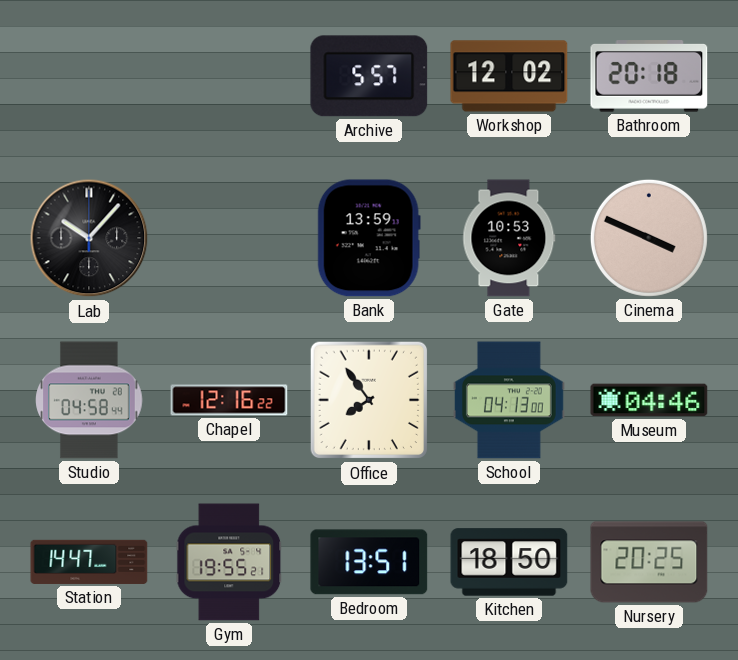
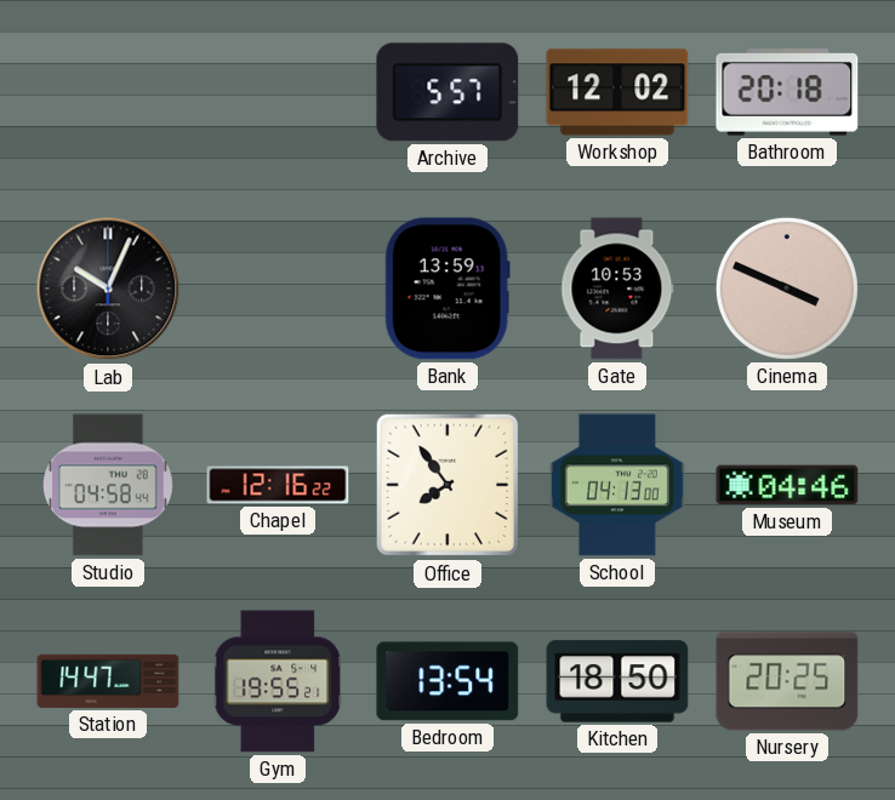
Lab: 10:07 -> 10:04
Bedroom: 13:51 -> 13:54
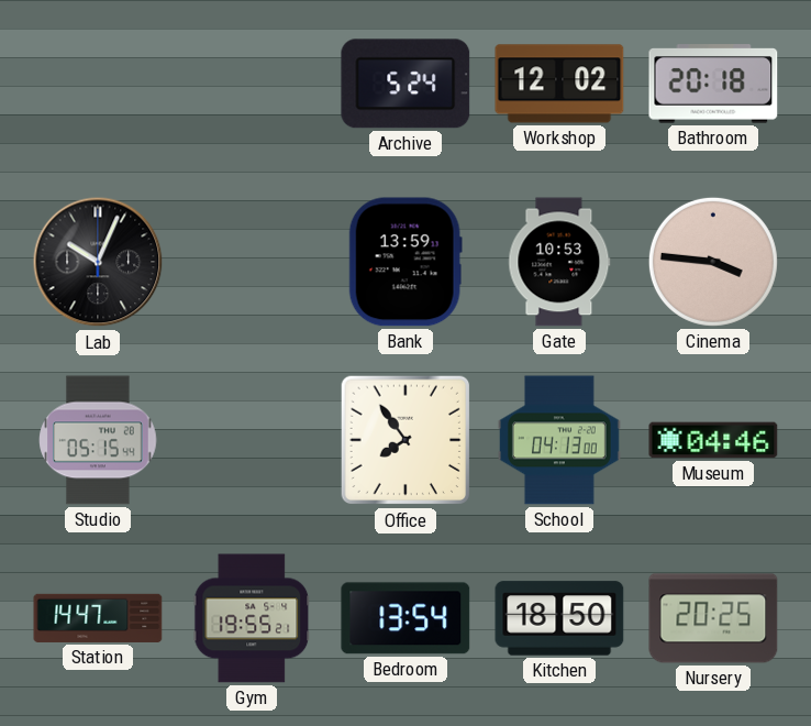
Archive: 5:57 -> 5:24
Cinema: 3:49 -> 3:46
Studio: 04:58 -> 05:15
Chapel: 12:16 -> none
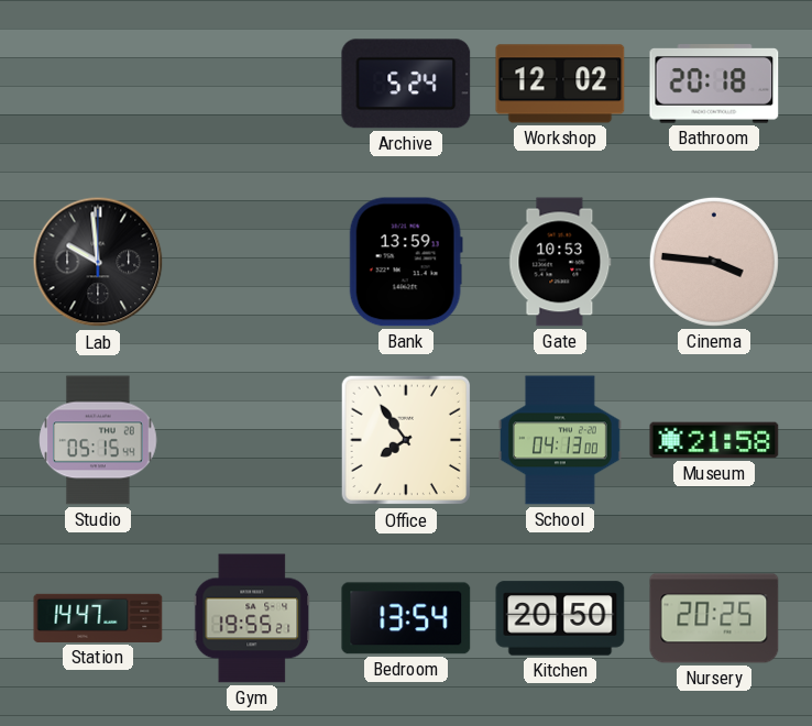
Lab: 10:04 -> 9:59
Museum: 04:46 -> 21:58
Kitchen: 18:50 -> 20:50
